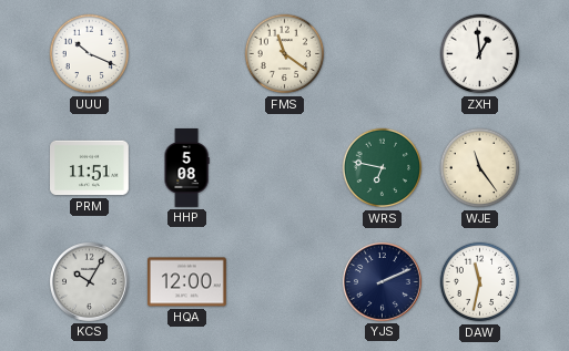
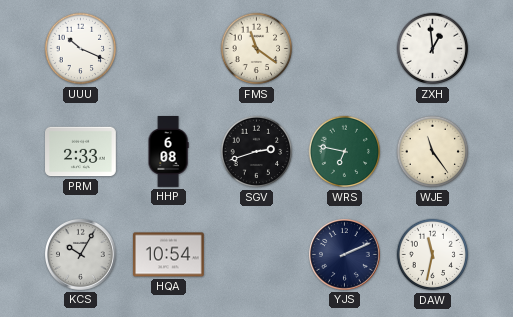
PRM: 11:51 -> 2:33
HHP: 5:08 -> 6:08
SGV: none -> 2:42
HQA: 12:00 -> 10:54
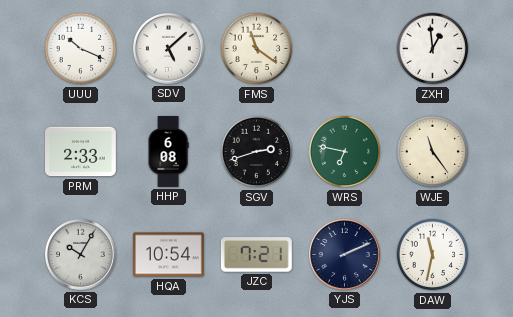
SDV: none -> 5:08
JZC: none -> 7:21
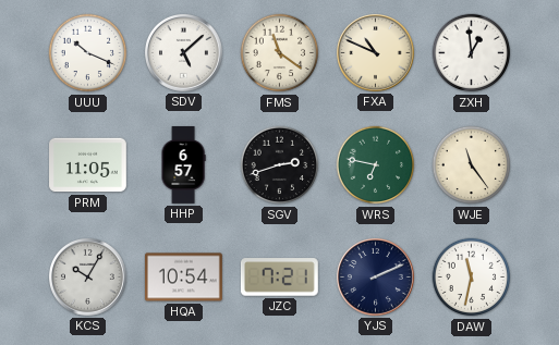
FXA: none -> 10:49
PRM: 2:33 -> 11:05
HHP: 6:08 -> 6:57
